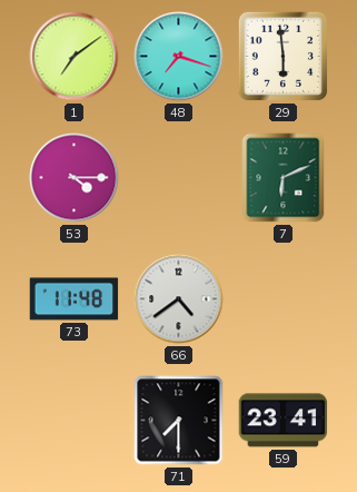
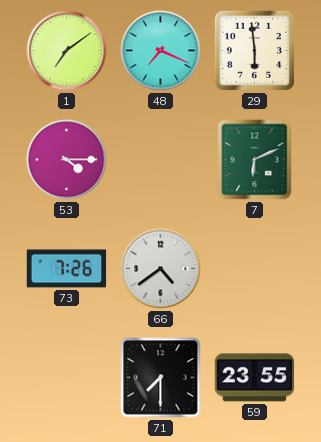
48: 7:18 -> 7:19
73: 11:48 -> 7:26
59: 23:41 -> 23:55
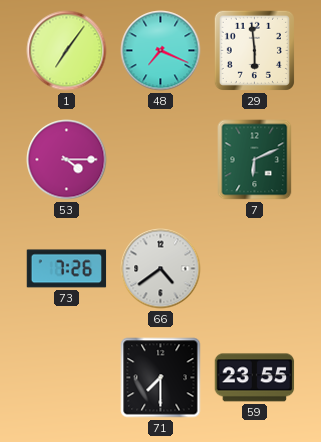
1: 7:09 -> 7:06
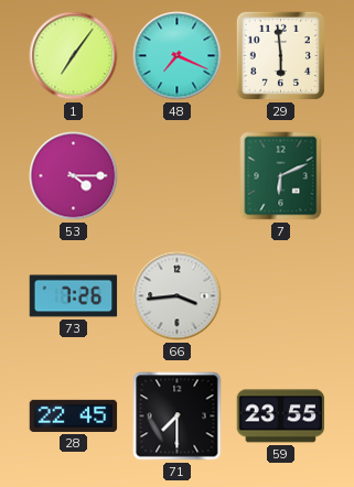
66: 4:39 -> 3:44
28: none -> 22:45
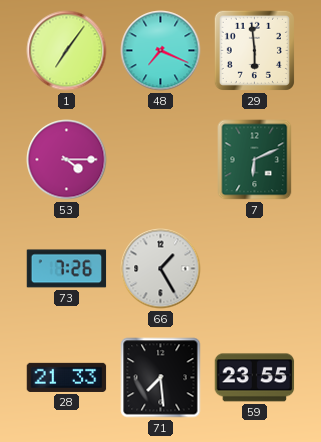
66: 3:44 -> 1:25
28: 22:45 -> 21:33
71: 7:30 -> 7:29
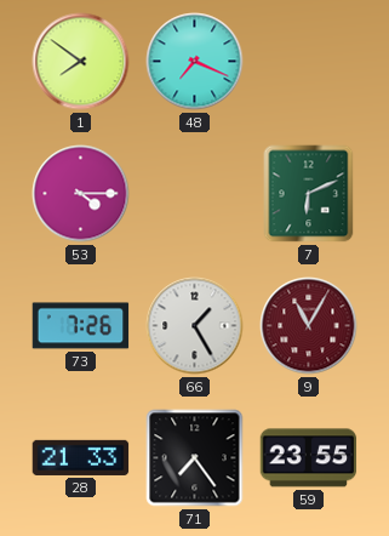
1: 7:06 -> 7:51
29: 5:59 -> none
9: none -> 11:05
71: 7:29 -> 7:24
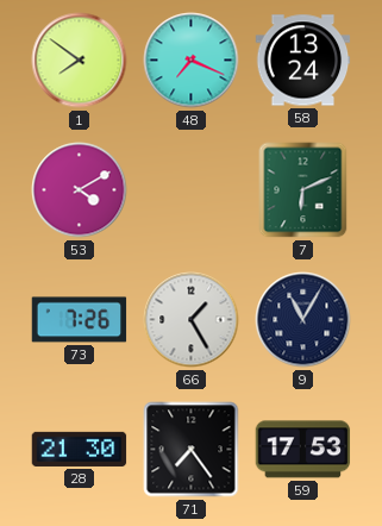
58: none -> 13:24
53: 4:15 -> 4:10
9 dial: burgundy -> navy
28: 21:33 -> 21:30
59: 23:55 -> 17:53
